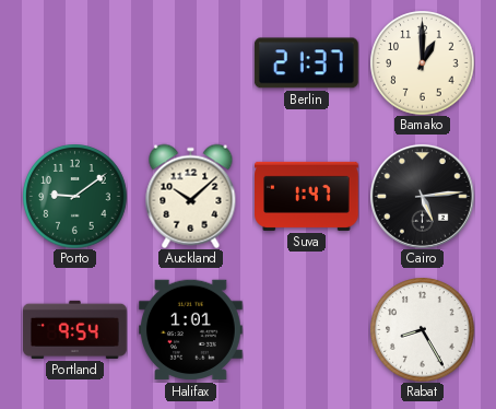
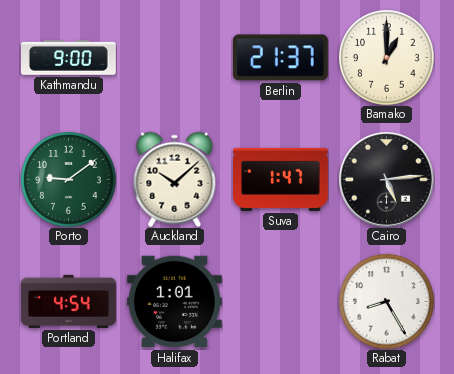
Kathmandu: none -> 9:00
Portland: 9:54 -> 4:54
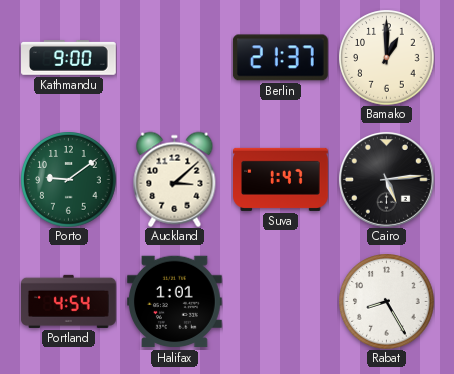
Auckland: 10:08 -> 3:08
